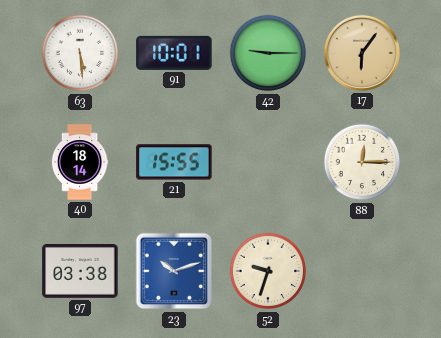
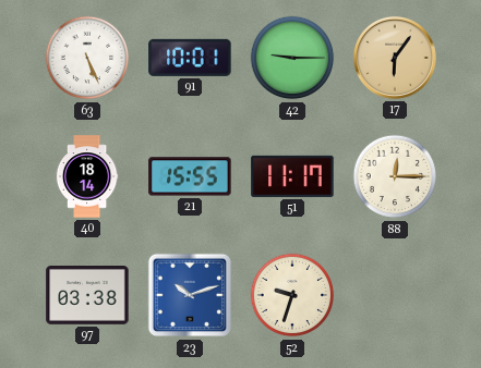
63: 5:29 -> 5:26
51: none -> 11:17
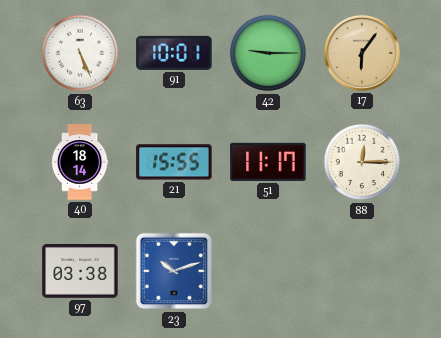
52: 9:33 -> none
